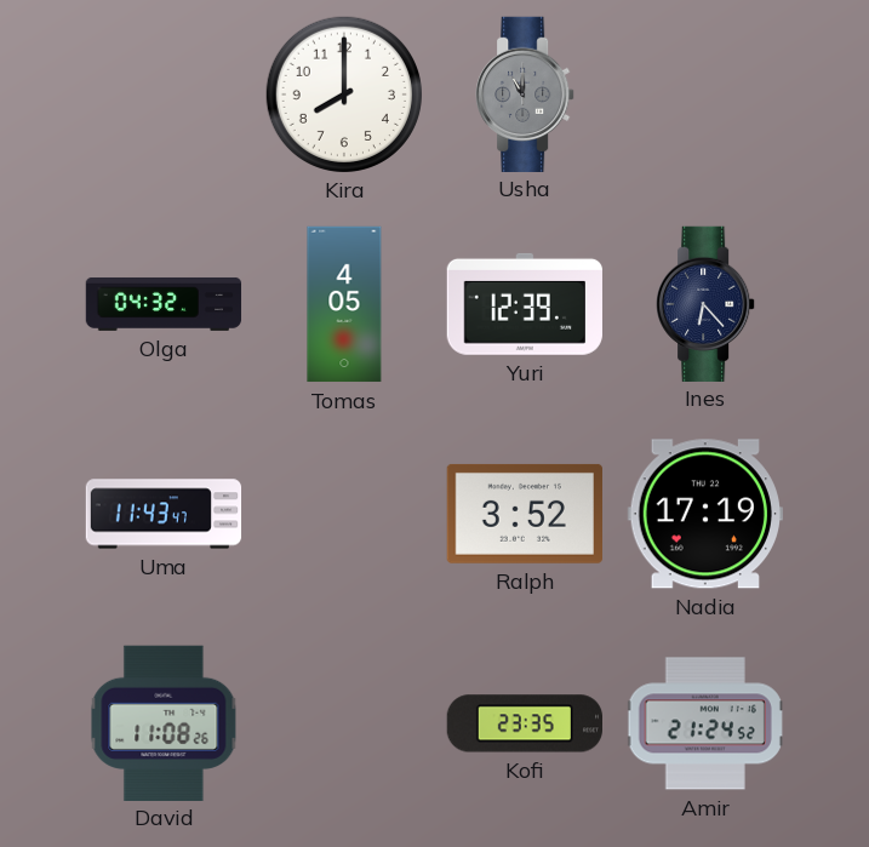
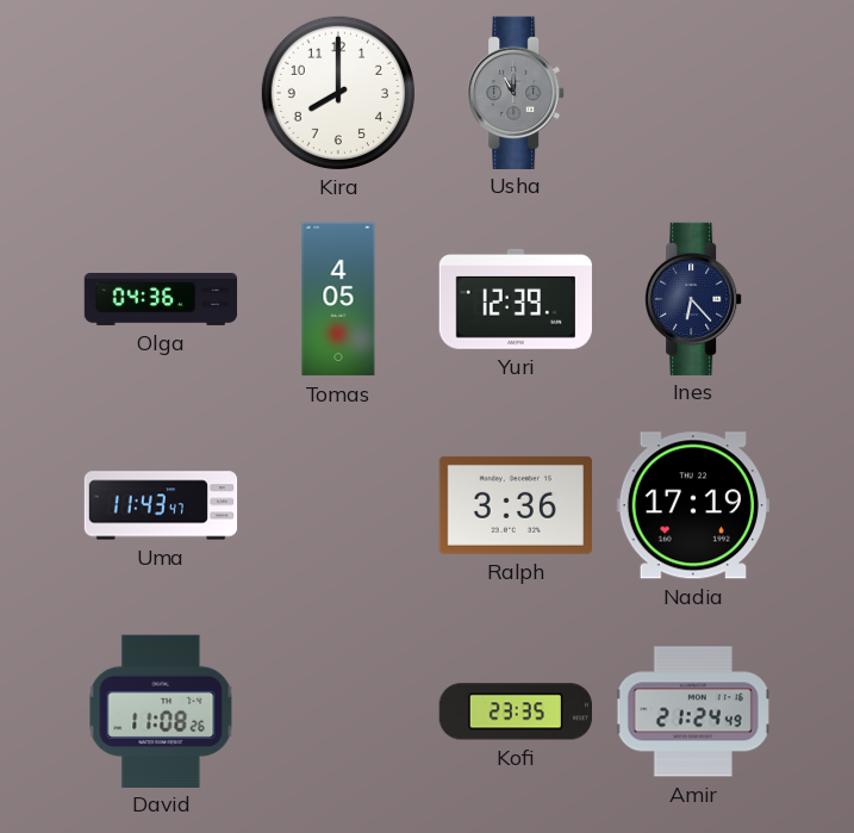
Olga: 04:32 -> 04:36
Ralph: 3:52 -> 3:36
Amir: 21:24:52 -> 21:24:49
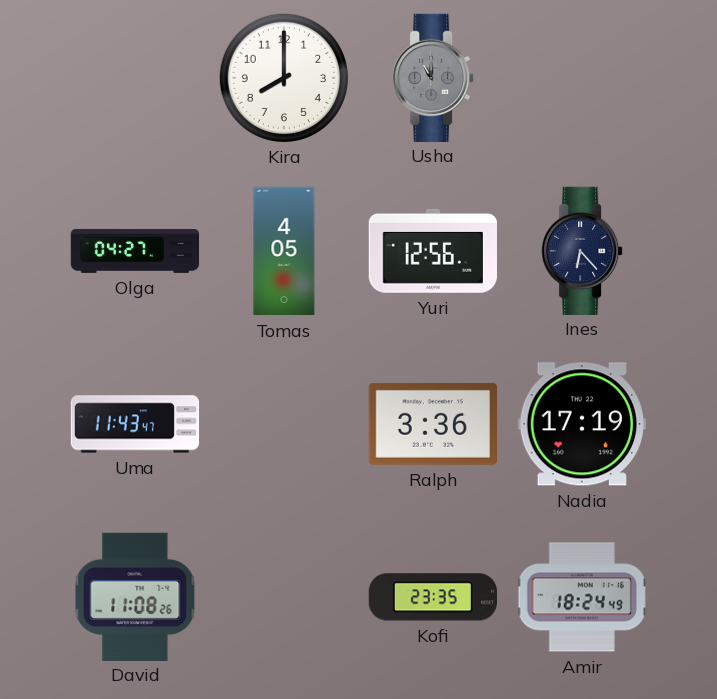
Olga: 04:36 -> 04:27
Yuri: 12:39 -> 12:56
Amir: 21:24 -> 18:24
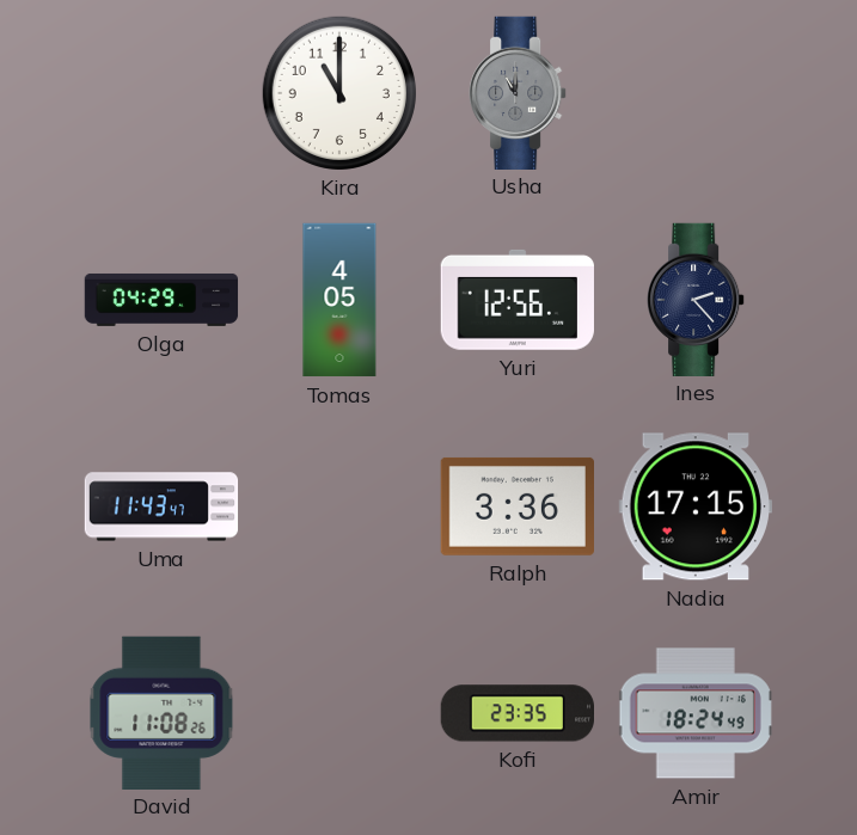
Kira: 8:00 -> 11:00
Olga: 04:27 -> 04:29
Ines: 6:23 -> 2:23
Nadia: 17:19 -> 17:15
